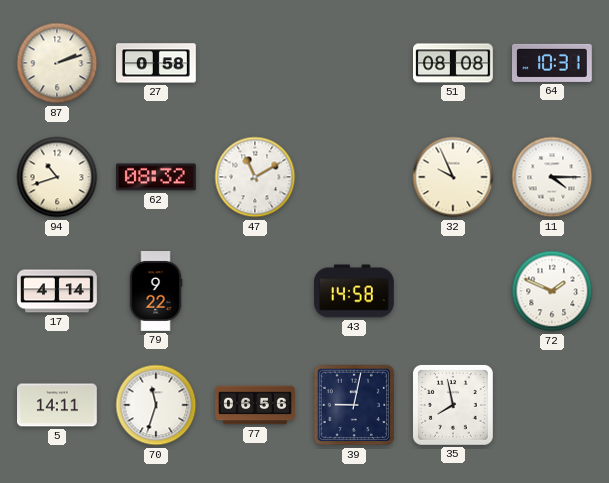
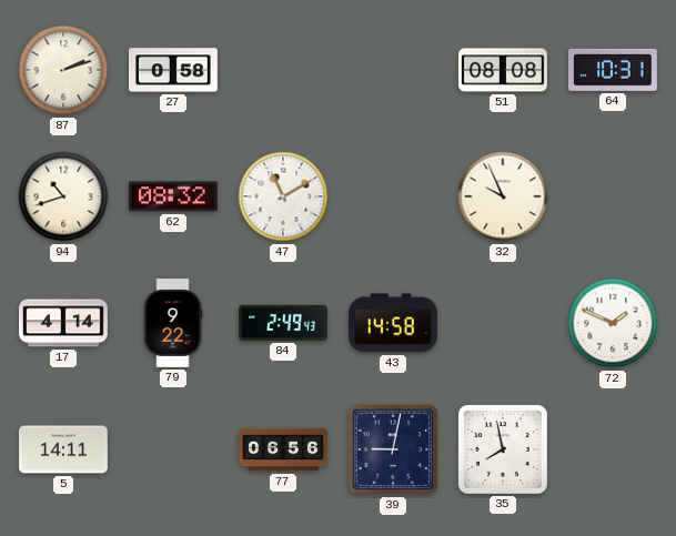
11: 4:15 -> none
84: none -> 2:49
70: 11:33 -> none
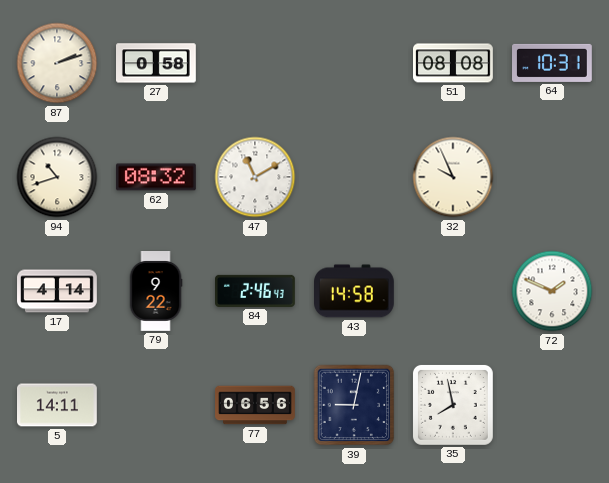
84: 2:49 -> 2:46
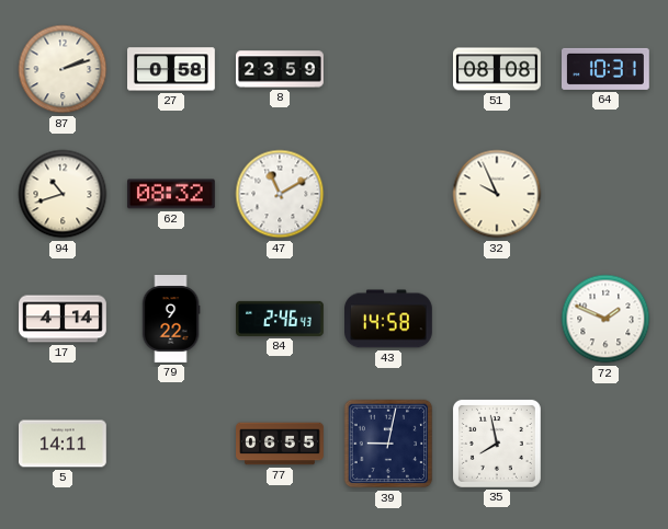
8: none -> 23:59
77: 06:56 -> 06:55
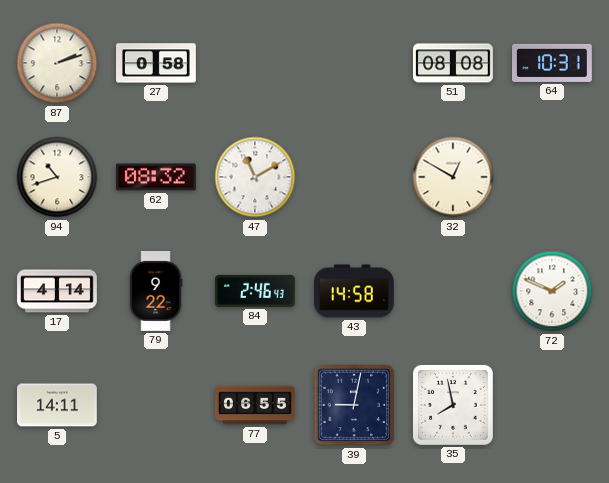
8: 23:59 -> none
32: 9:56 -> 12:50
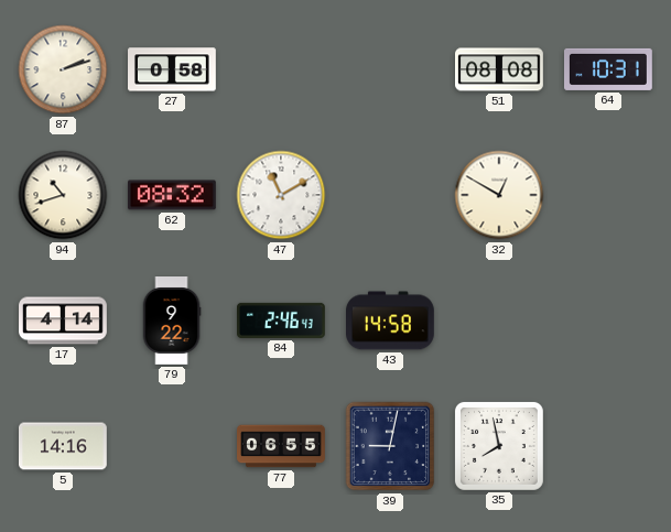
72: 1:49 -> none
5: 14:11 -> 14:16
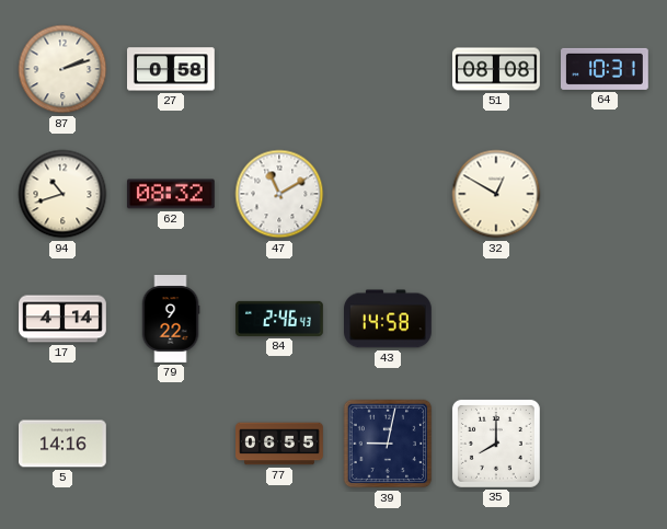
35: 7:58 -> 8:00
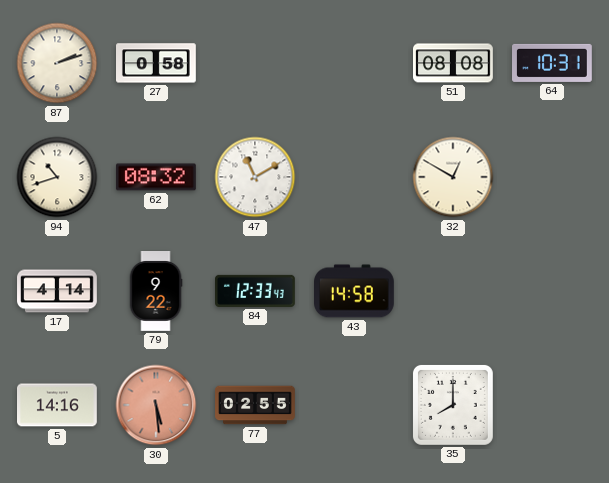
84: 2:46 -> 12:33
30: none -> 5:29
77: 06:55 -> 02:55
39: 9:02 -> none
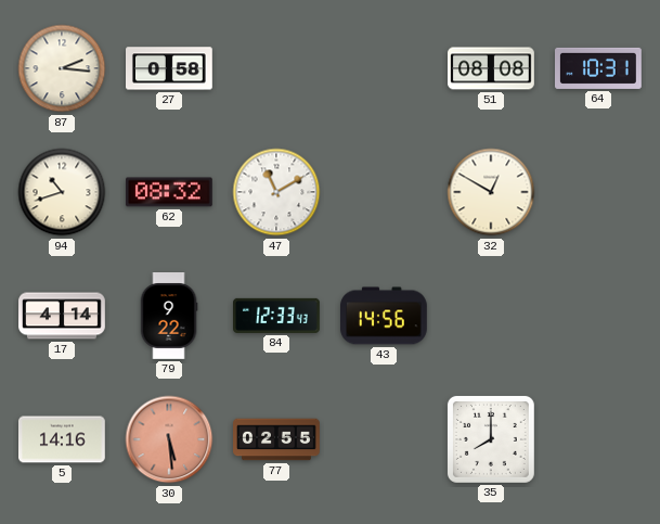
87: 2:12 -> 2:16
43: 14:58 -> 14:56
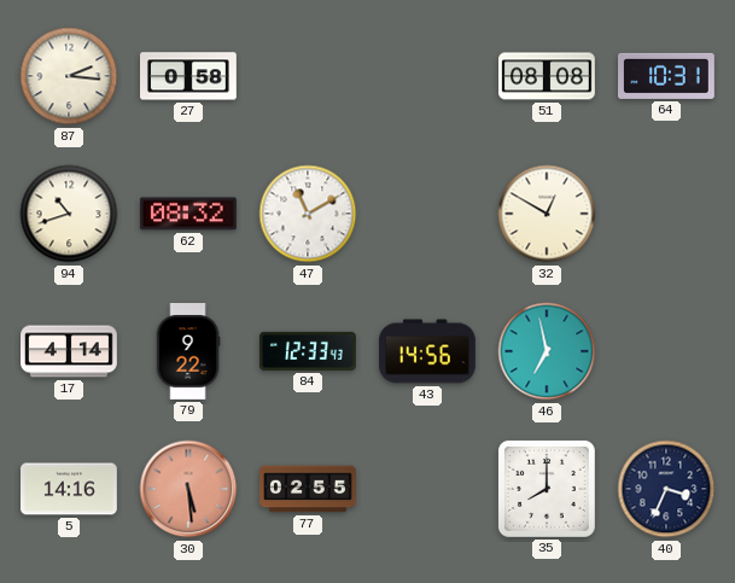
46: none -> 6:58
40: none -> 3:34
